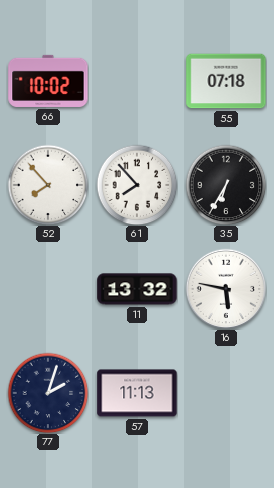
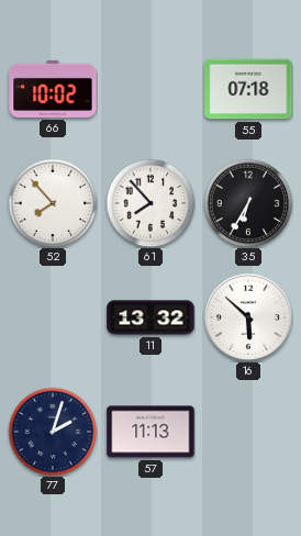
16: 5:47 -> 5:52
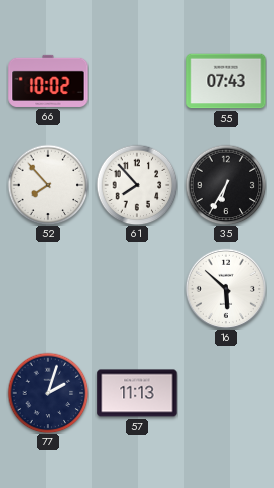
55: 07:18 -> 07:43
11: 13:32 -> none
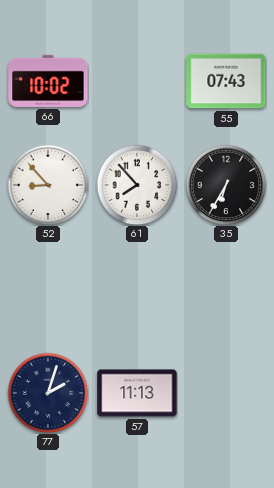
52: 7:53 -> 8:53
16: 5:52 -> none
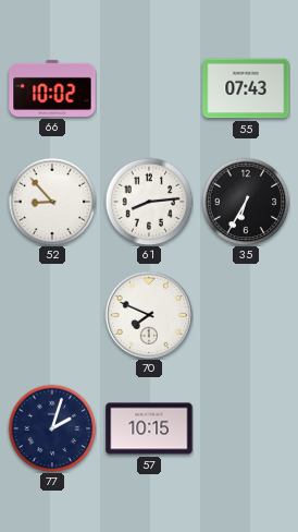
61: 7:53 -> 8:14
70: none -> 7:49
57: 11:13 -> 10:15
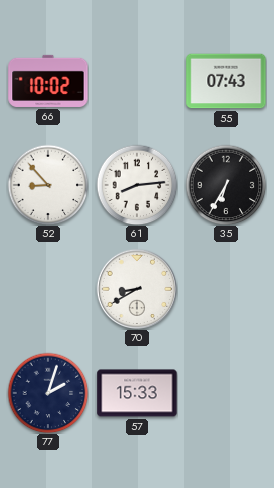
70: 7:49 -> 8:40
57: 10:15 -> 15:33
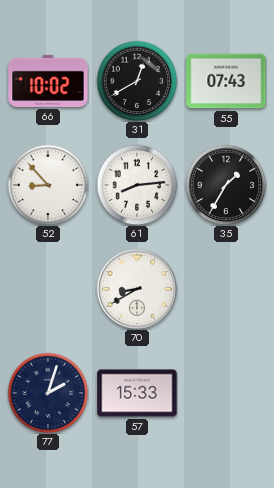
31: none -> 12:40
35: 6:35 -> 1:35
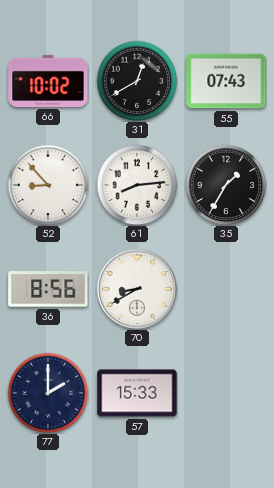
36: none -> 8:56
77: 2:03 -> 2:00
